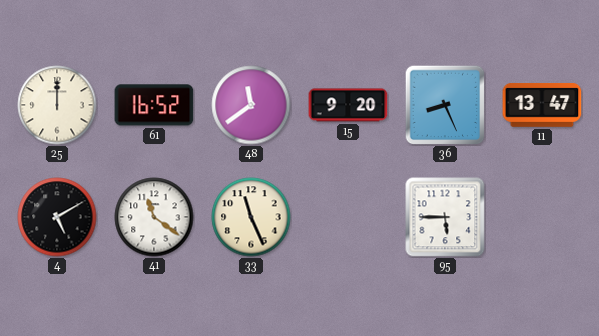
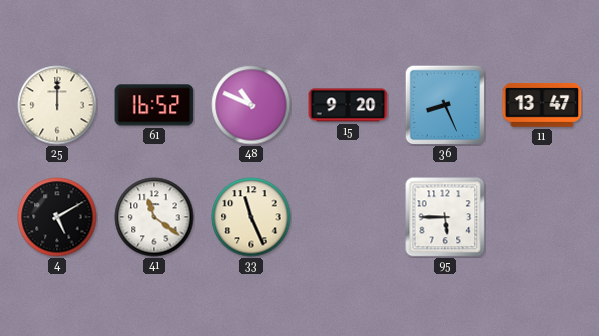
48: 11:39 -> 10:49
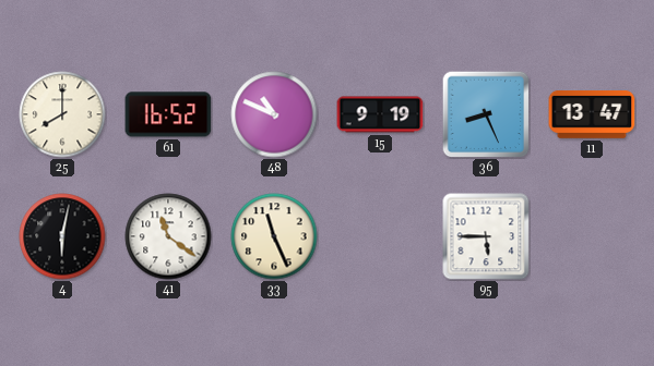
25: 12:00 -> 8:00
15: 9:20 -> 9:19
4: 5:10 -> 6:02
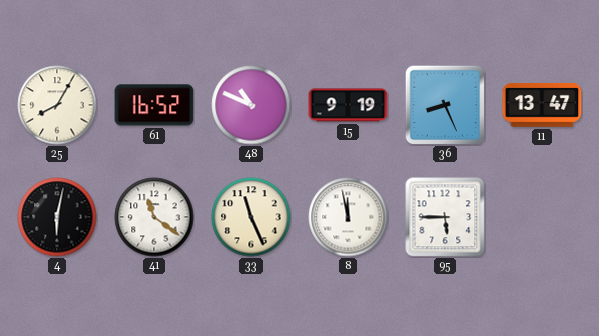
25: 8:00 -> 8:05
8: none -> 11:58
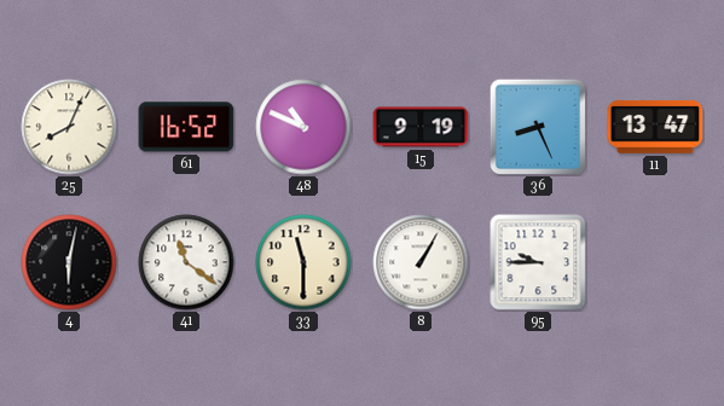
25: 8:05 -> 8:04
33: 11:26 -> 11:30
8: 11:58 -> 1:05
95: 5:45 -> 9:45
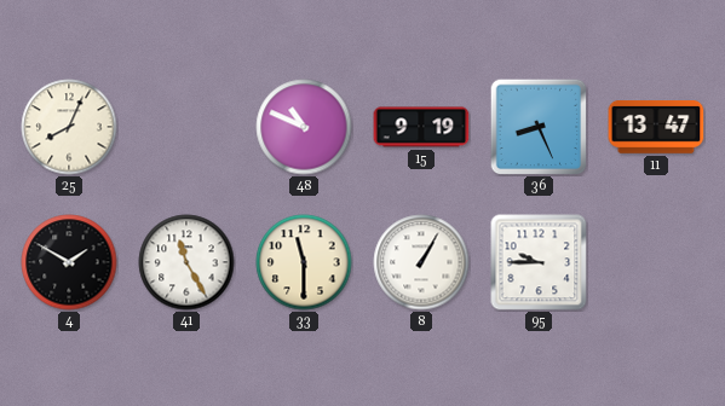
61: 16:52 -> none
4: 6:02 -> 1:50
41: 11:21 -> 11:25
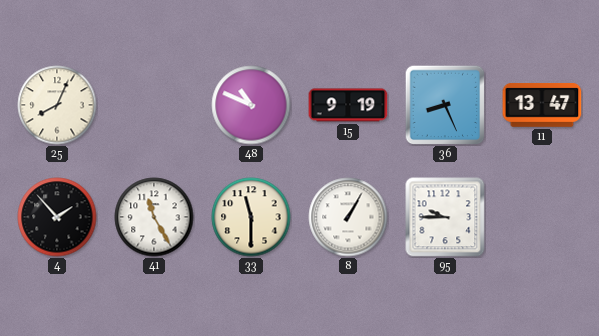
4: 1:50 -> 1:53
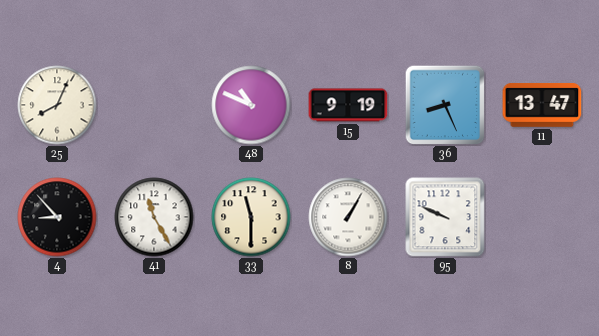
4: 1:53 -> 8:53
95: 9:45 -> 9:49
